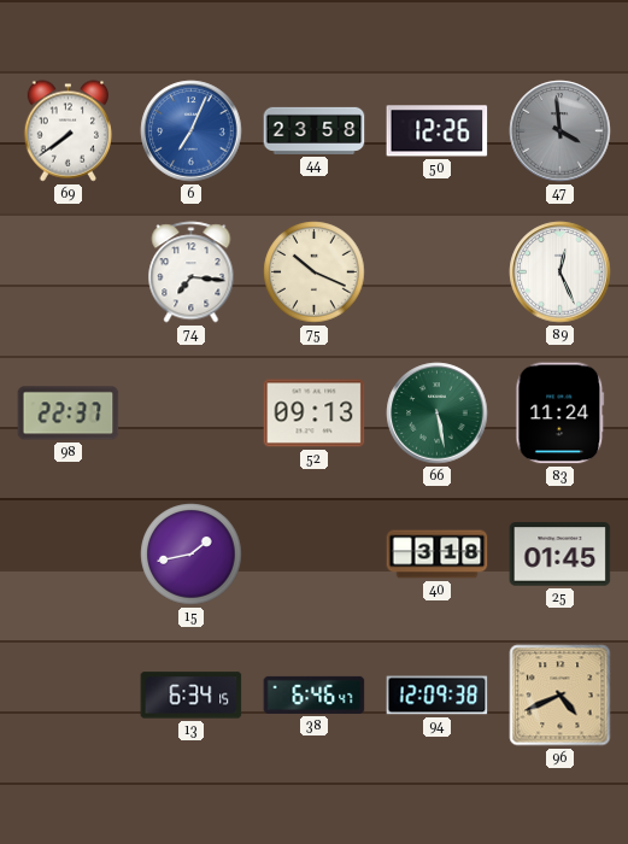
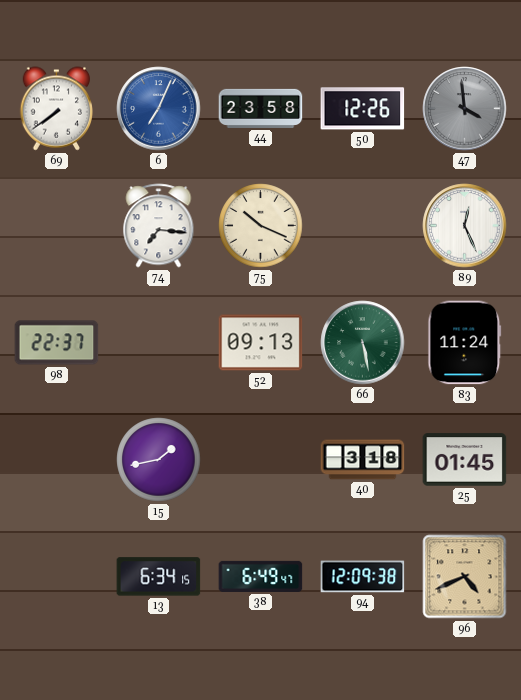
38: 6:46 -> 6:49
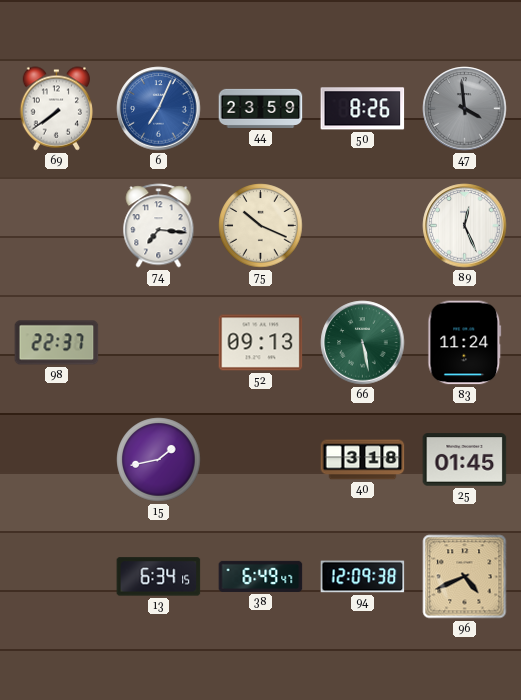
44: 23:58 -> 23:59
50: 12:26 -> 8:26
